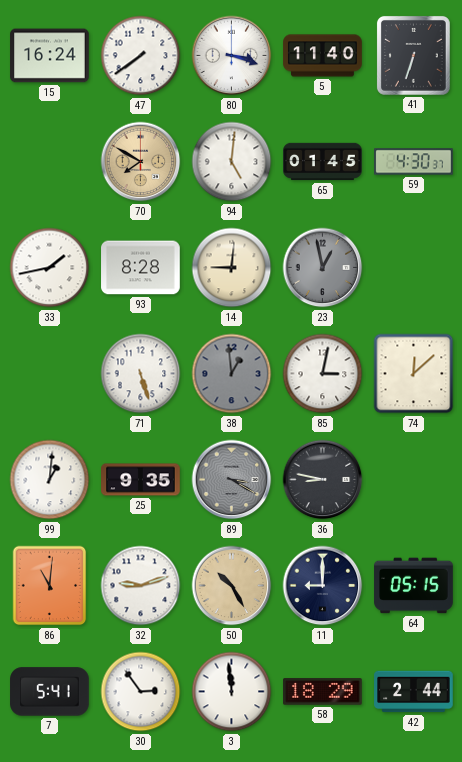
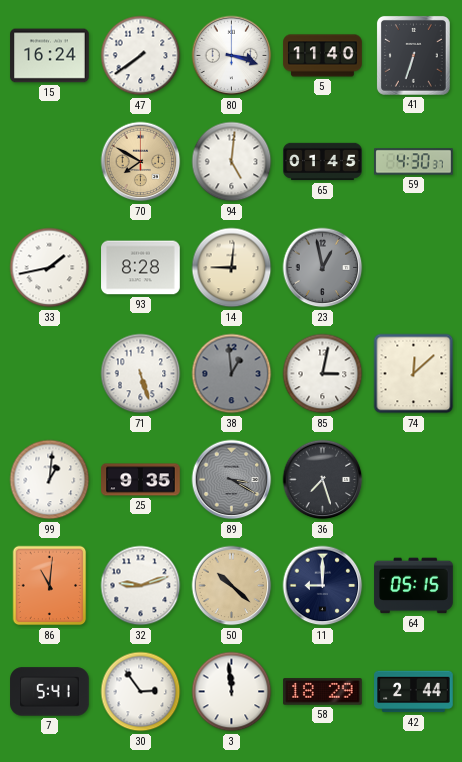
36: 8:47 -> 7:27
50: 10:25 -> 10:22
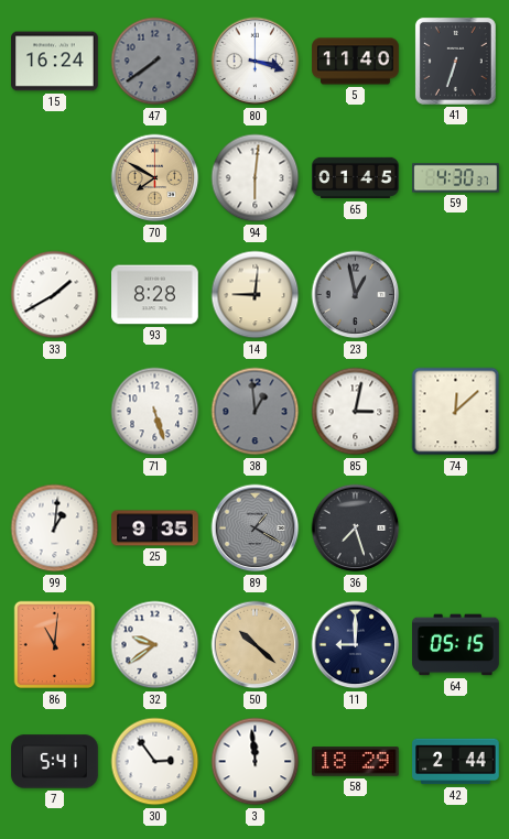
47 dial: white -> grey
94: 5:01 -> 6:01
33: 1:43 -> 1:40
89: 3:20 -> 1:20
32: 9:12 -> 9:39
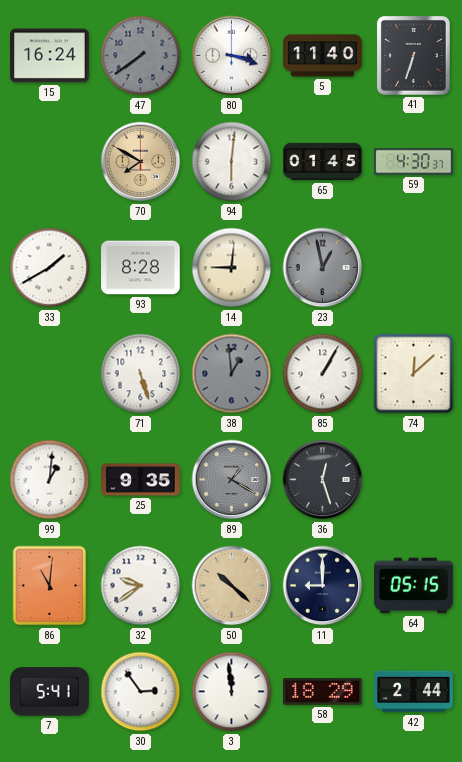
85: 3:02 -> 1:05
36: 7:27 -> 12:27
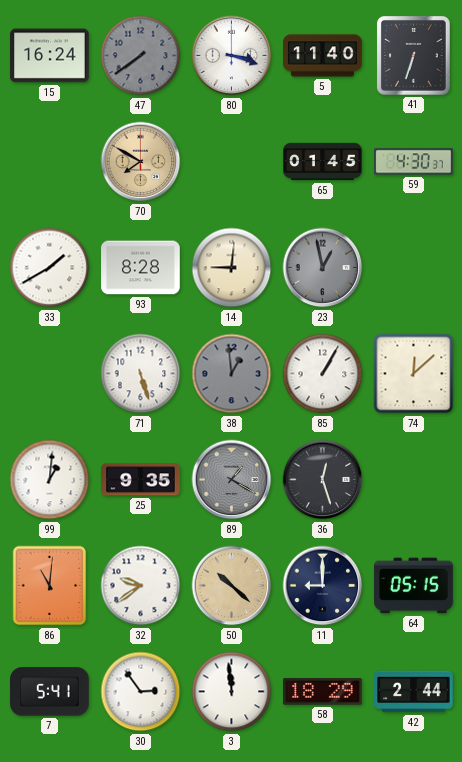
94: 6:01 -> none
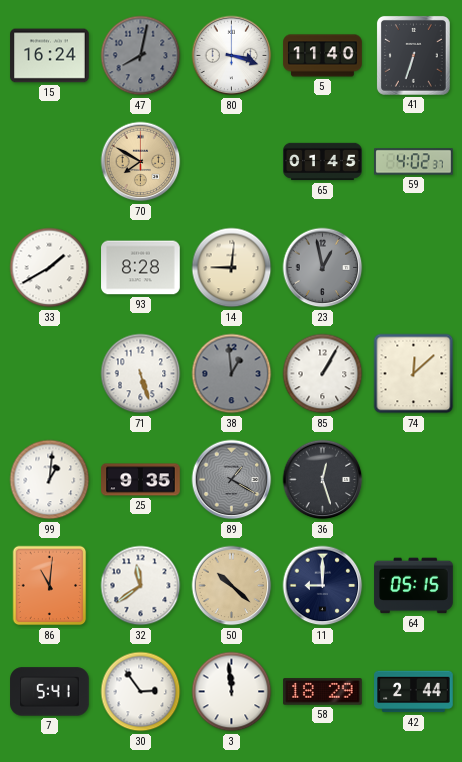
47: 7:39 -> 8:02
59: 4:30 -> 4:02
32: 9:39 -> 11:39
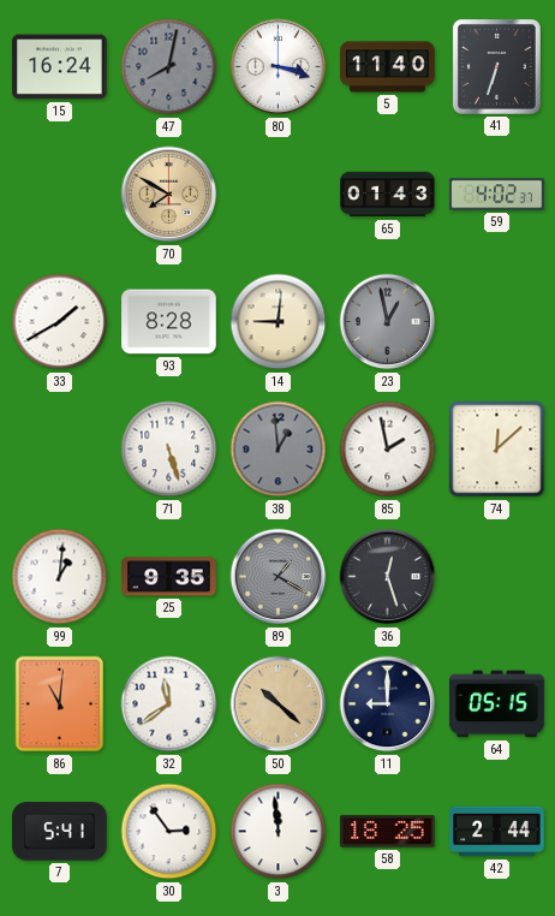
65: 01:45 -> 01:43
85: 1:05 -> 1:58
58: 18:29 -> 18:25
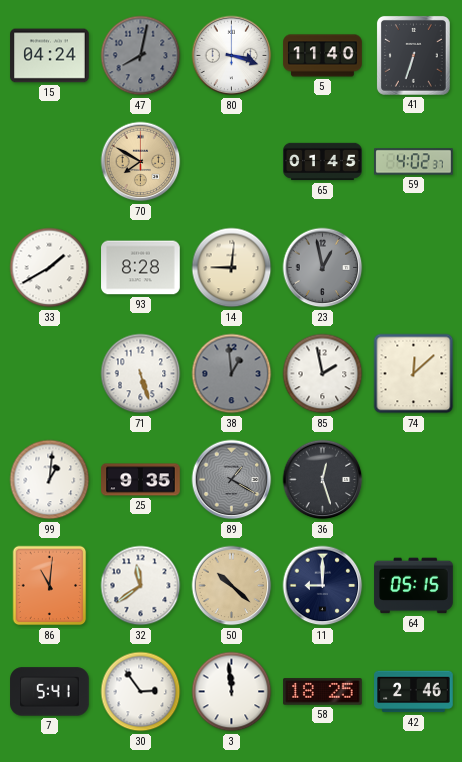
15: 16:24 -> 04:24
65: 01:43 -> 01:45
42: 2:44 -> 2:46
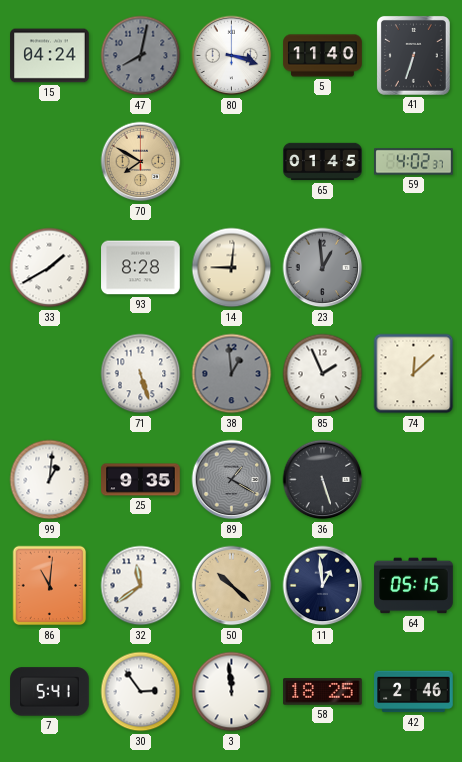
23: 12:58 -> 12:59
85: 1:58 -> 1:56
36: 12:27 -> 5:27
11: 9:00 -> 12:59
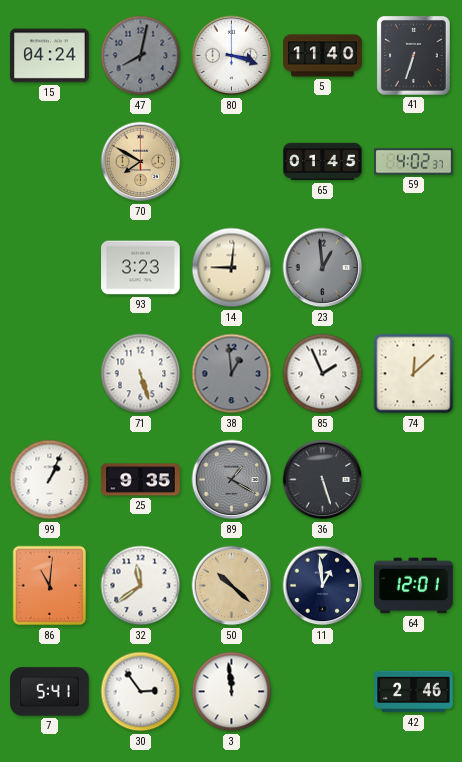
33: 1:40 -> none
93: 8:28 -> 3:23
99: 1:01 -> 1:04
64: 05:15 -> 12:01
58: 18:25 -> none
